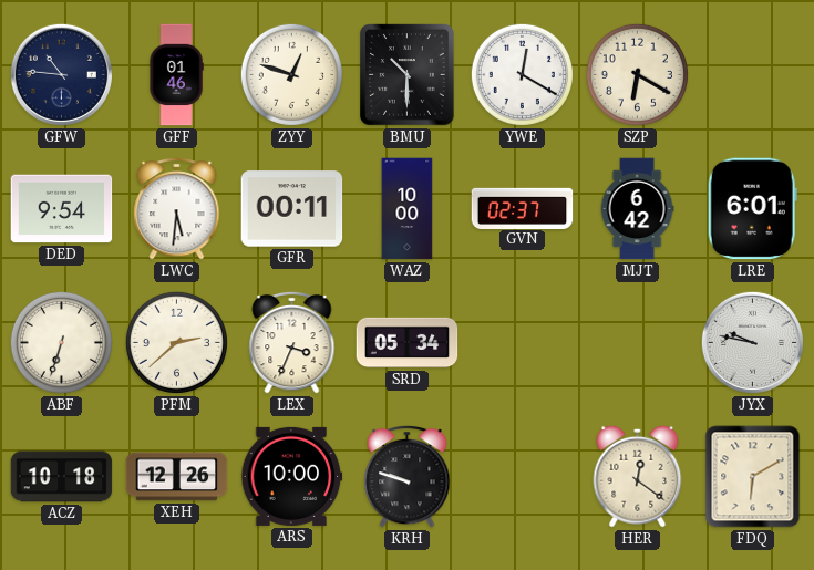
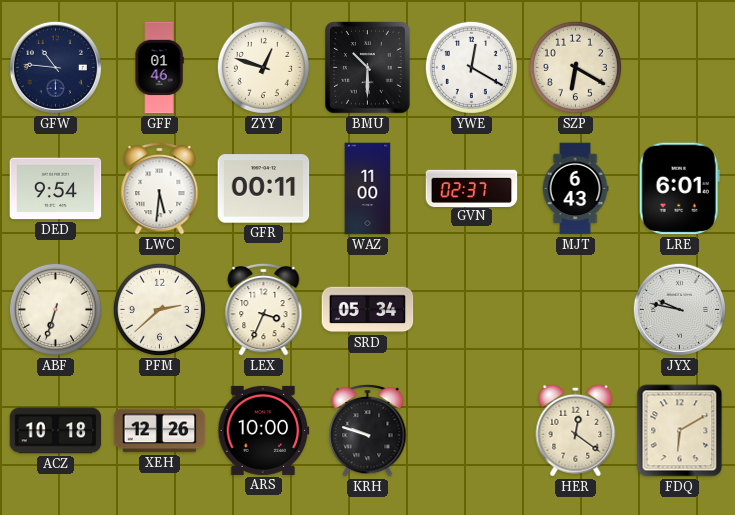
WAZ: 10:00 -> 11:00
MJT: 6:42 -> 6:43
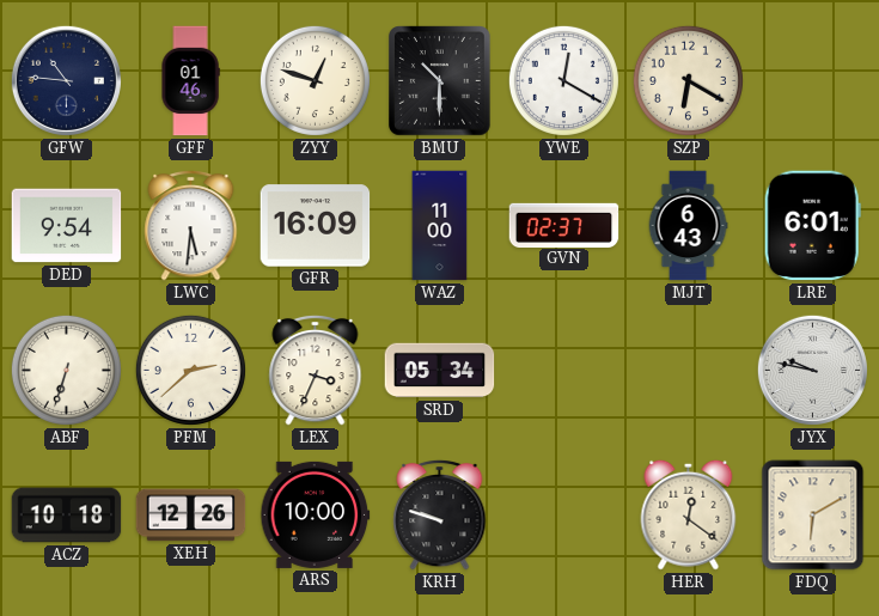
GFR: 00:11 -> 16:09
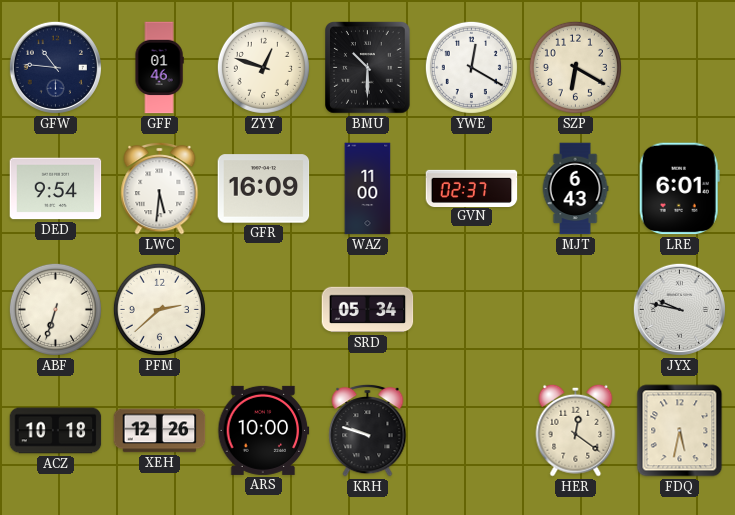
LEX: 3:34 -> none
FDQ: 6:10 -> 5:32
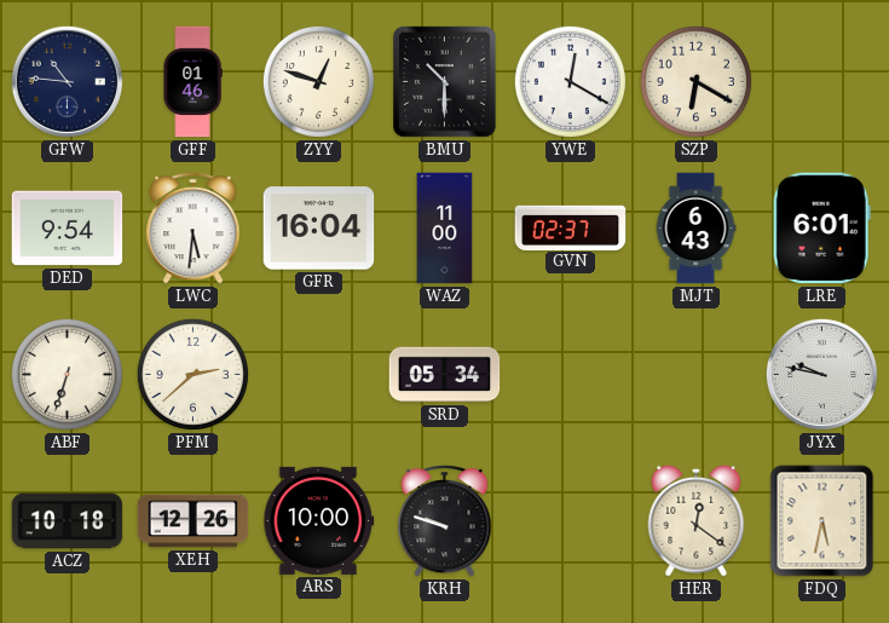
GFR: 16:09 -> 16:04
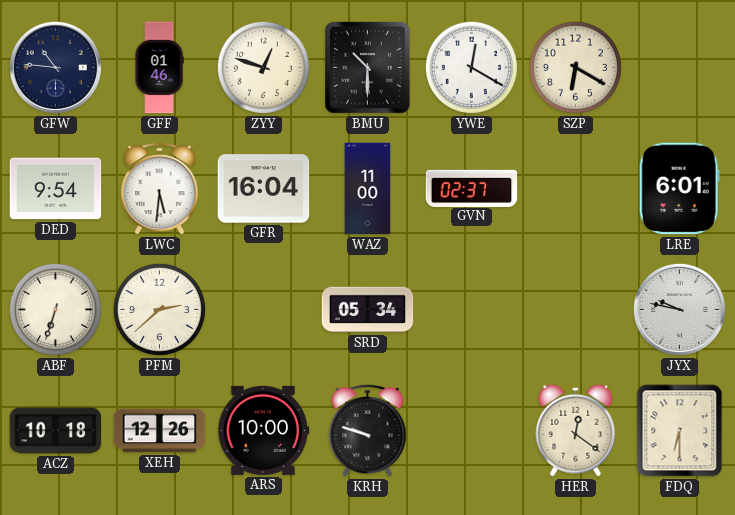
MJT: 6:43 -> none
FDQ: 5:32 -> 6:30
